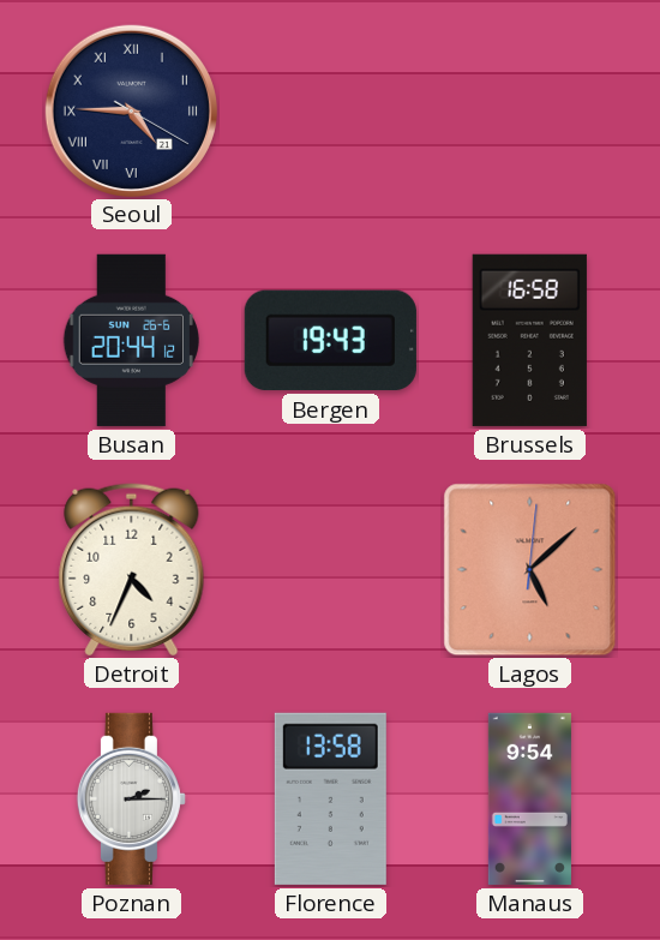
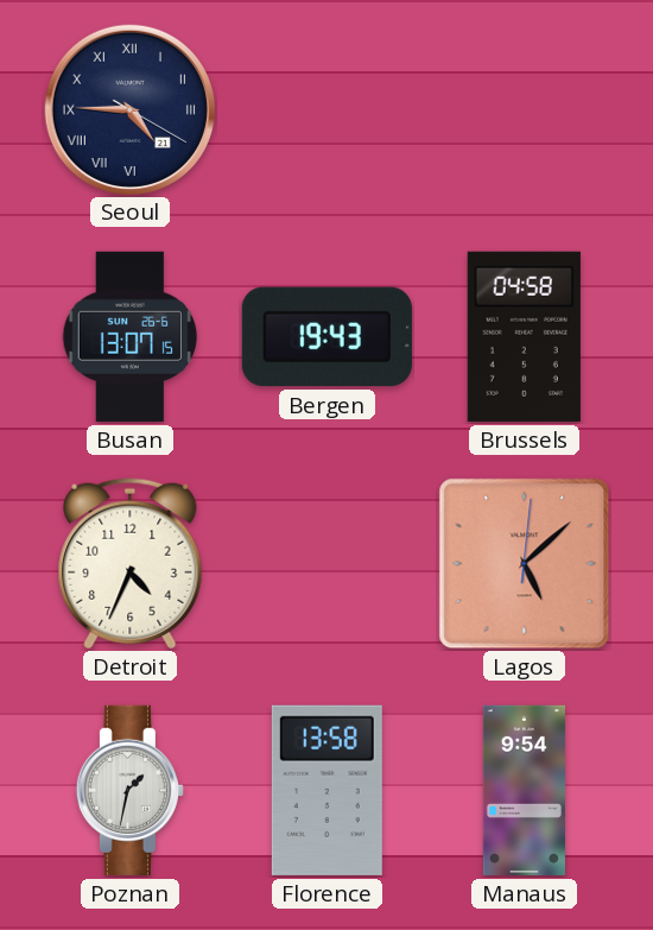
Busan: 20:44 -> 13:07
Brussels: 16:58 -> 04:58
Poznan: 2:15 -> 1:32
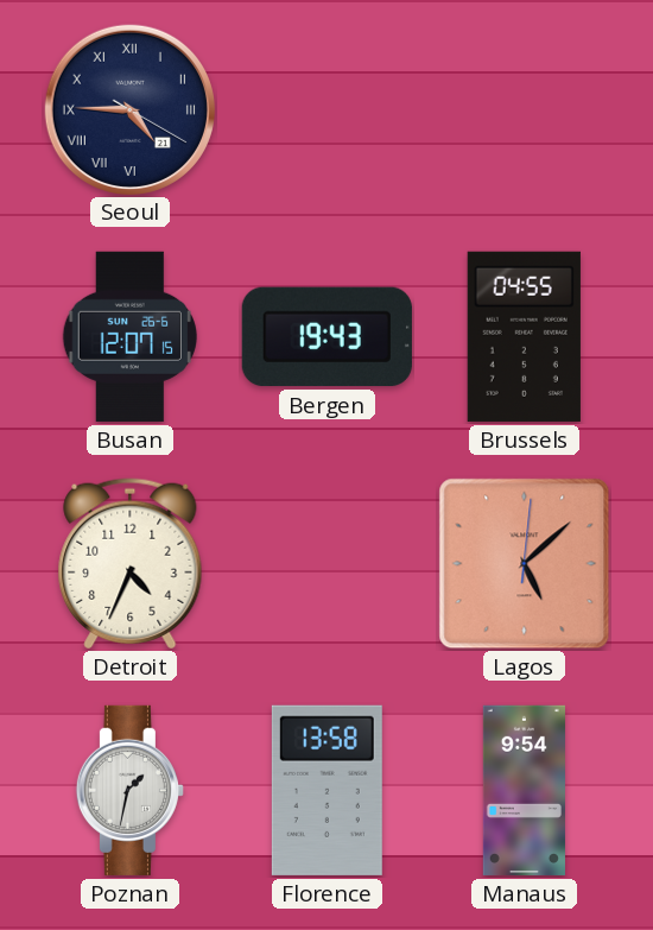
Busan: 13:07 -> 12:07
Brussels: 04:58 -> 04:55
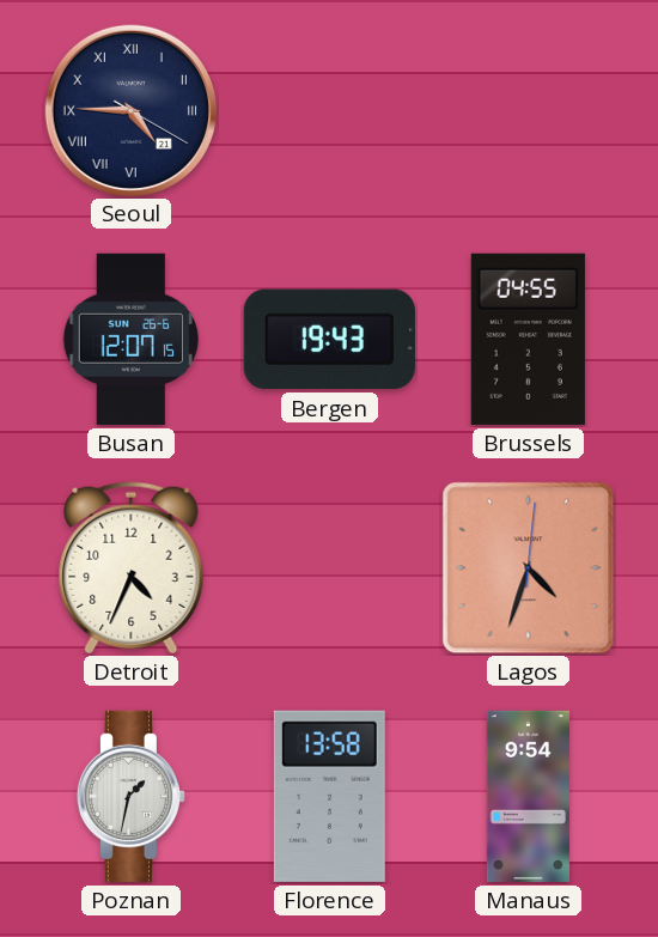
Lagos: 5:08 -> 4:33
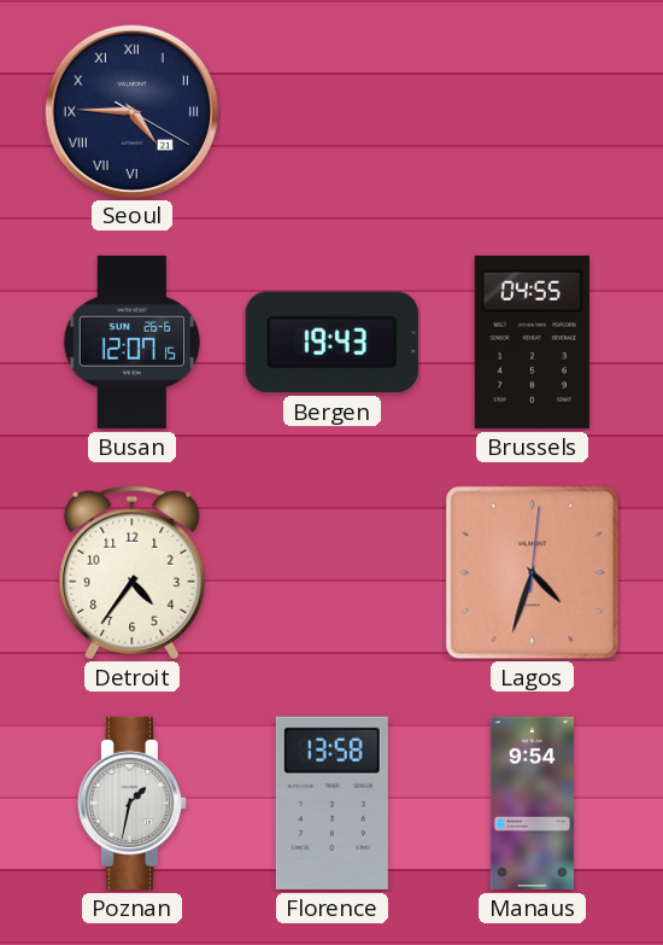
Detroit: 4:34 -> 4:36
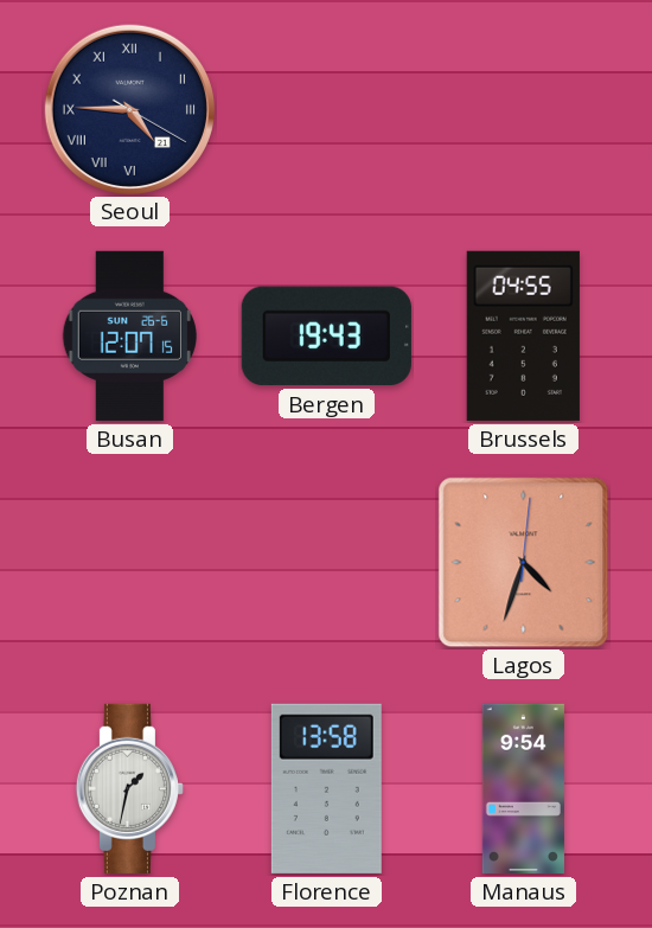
Detroit: 4:36 -> none
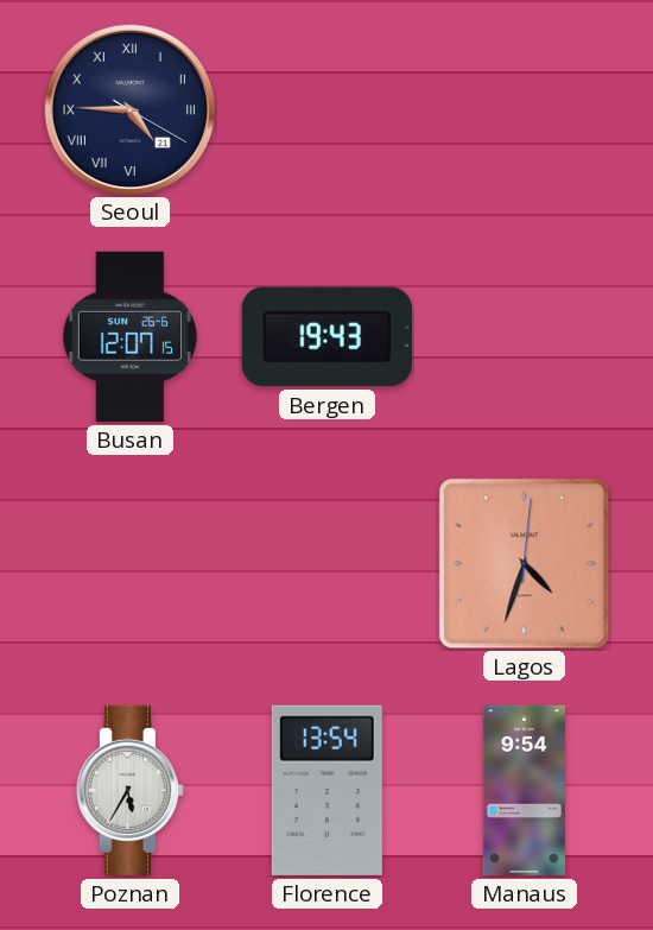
Brussels: 04:55 -> none
Poznan: 1:32 -> 5:35
Florence: 13:58 -> 13:54
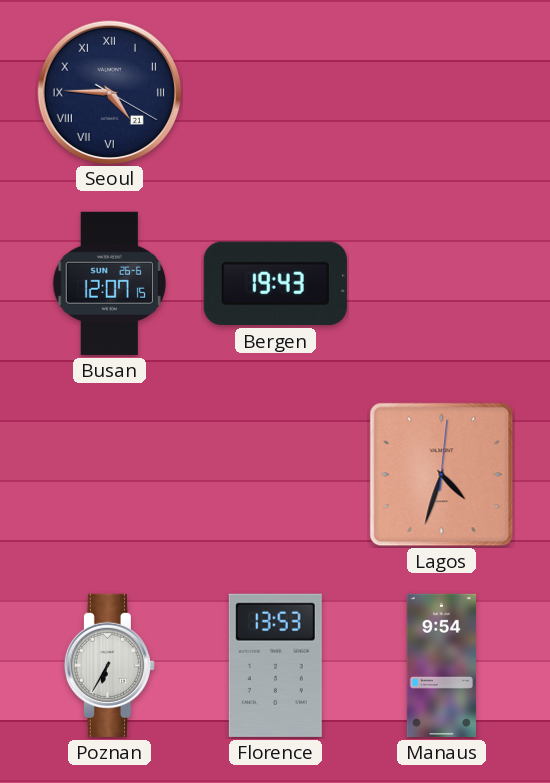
Poznan: 5:35 -> 6:35
Florence: 13:54 -> 13:53
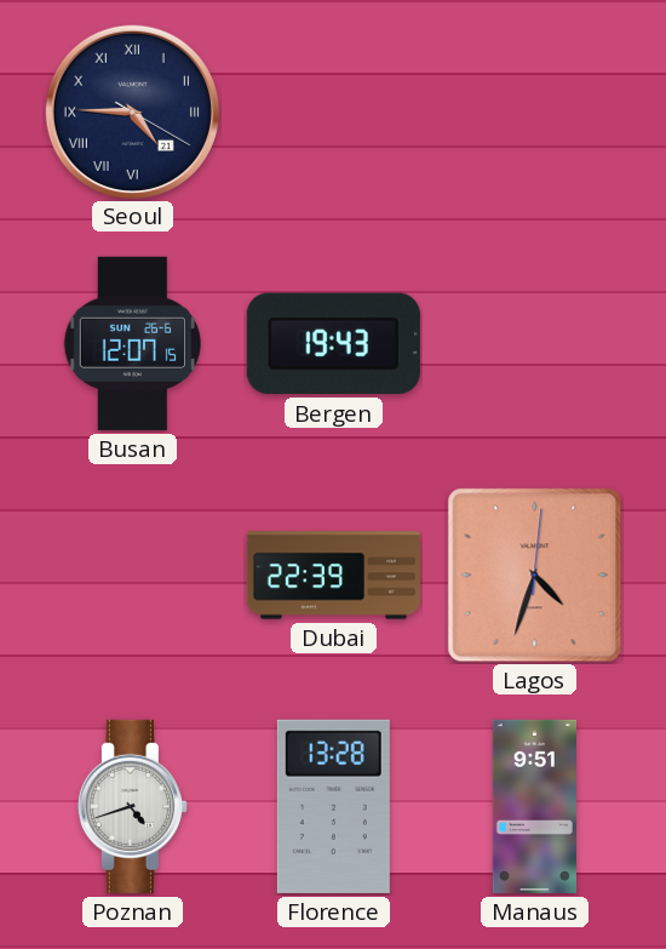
Dubai: none -> 22:39
Poznan: 6:35 -> 4:42
Florence: 13:53 -> 13:28
Manaus: 9:54 -> 9:51
